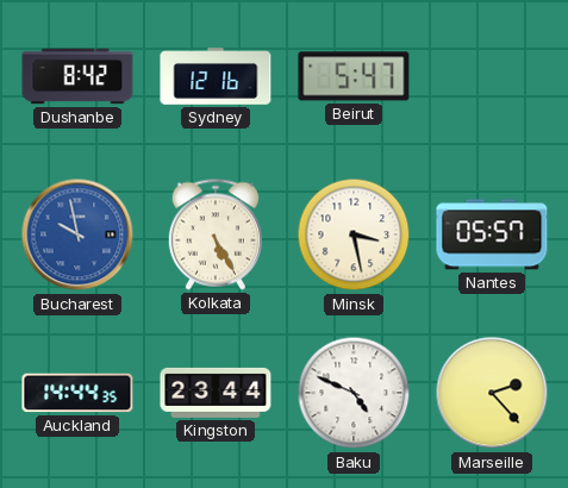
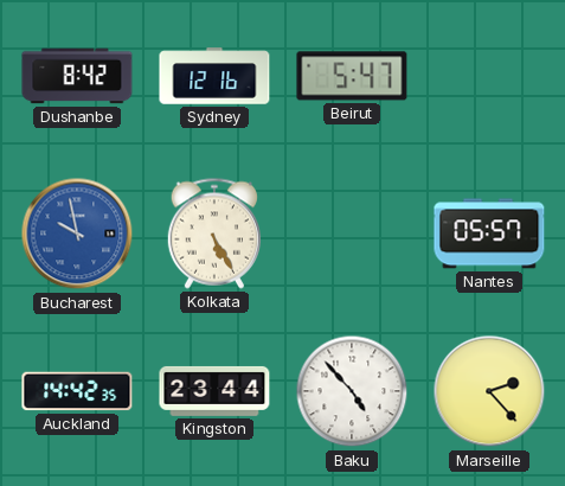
Minsk: 3:28 -> none
Auckland: 14:44 -> 14:42
Baku: 4:49 -> 4:53
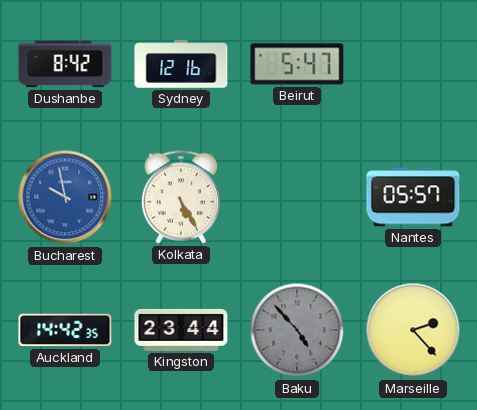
Baku dial: white -> grey
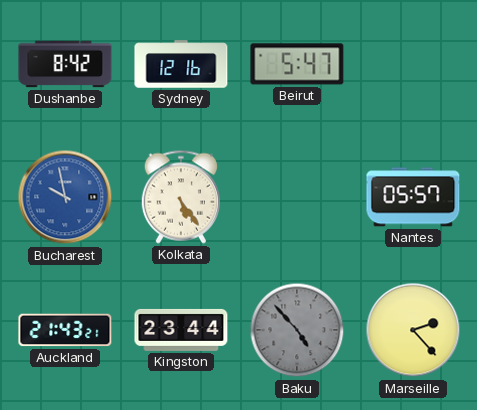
Kolkata: 5:25 -> 5:24
Auckland: 14:42 -> 21:43
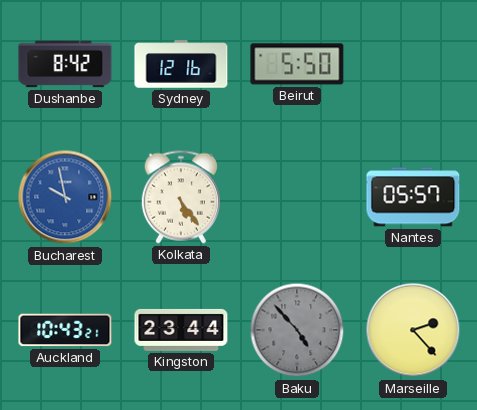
Beirut: 5:47 -> 5:50
Auckland: 21:43 -> 10:43
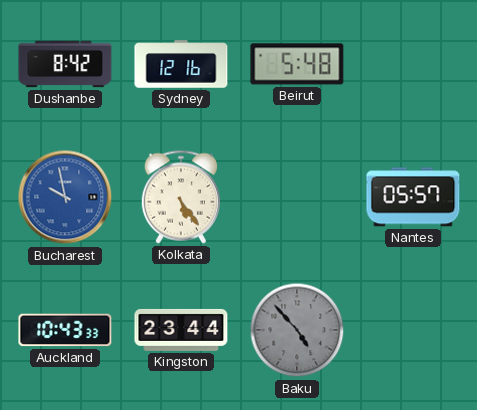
Beirut: 5:50 -> 5:48
Auckland: 10:43:21 -> 10:43:33
Marseille: 2:23 -> none
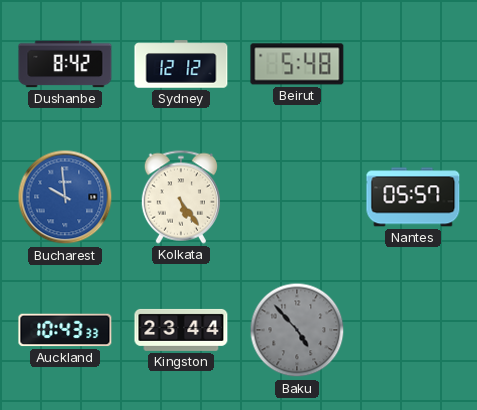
Sydney: 12:16 -> 12:12
Bucharest: 9:58 -> 9:59
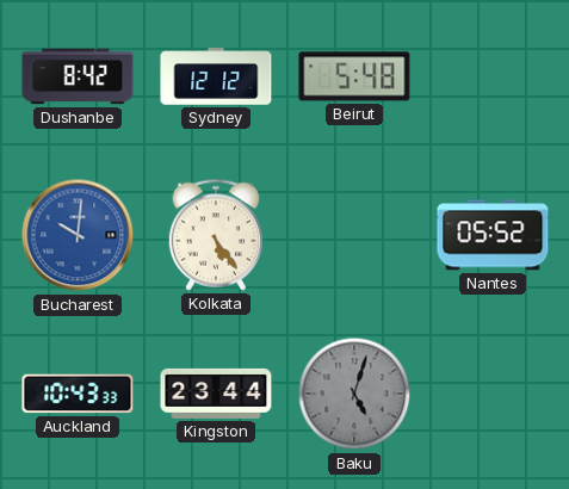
Bucharest: 9:59 -> 10:01
Nantes: 05:57 -> 05:52
Baku: 4:53 -> 5:03
